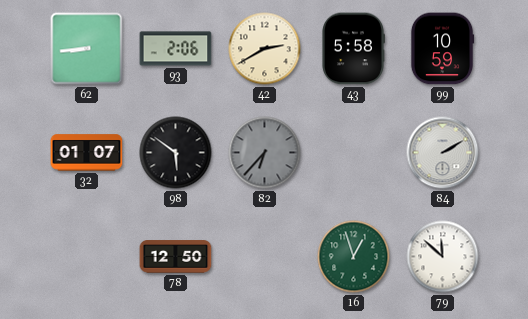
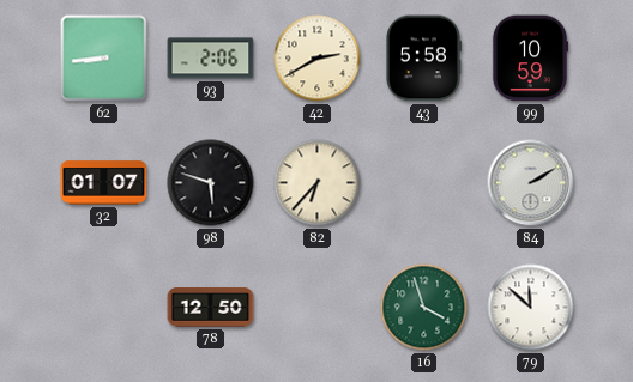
98: 5:51 -> 5:48
82 dial: grey -> cream
16: 12:57 -> 3:57
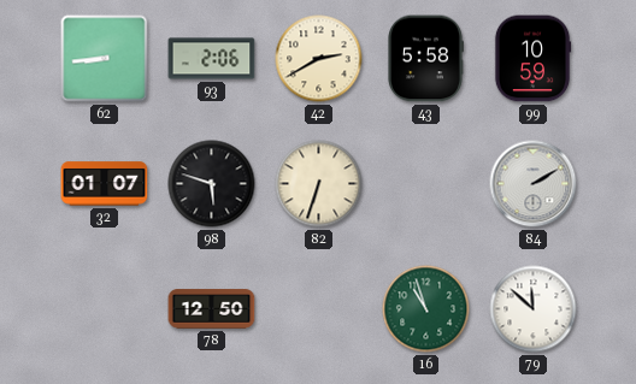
82: 6:37 -> 6:33
16: 3:57 -> 10:57
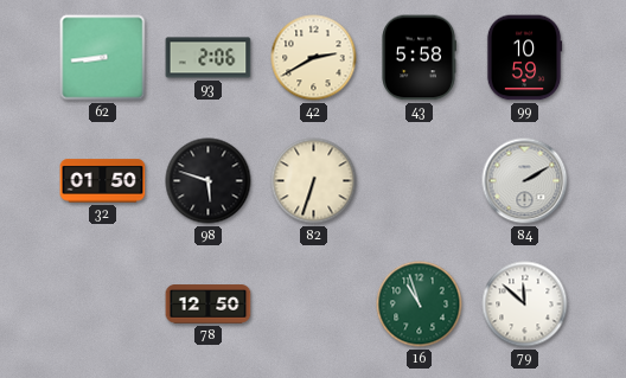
32: 01:07 -> 01:50
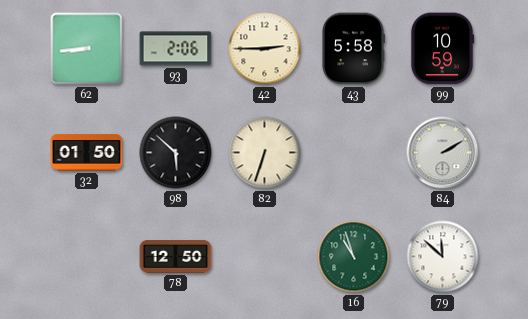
42: 2:40 -> 2:45
98: 5:48 -> 5:52
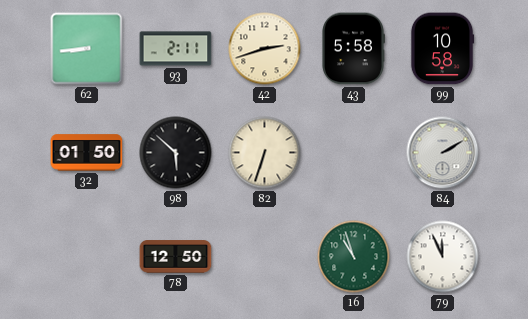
93: 2:06 -> 2:11
42: 2:45 -> 2:42
99: 10:59 -> 10:58
79: 11:52 -> 11:56
